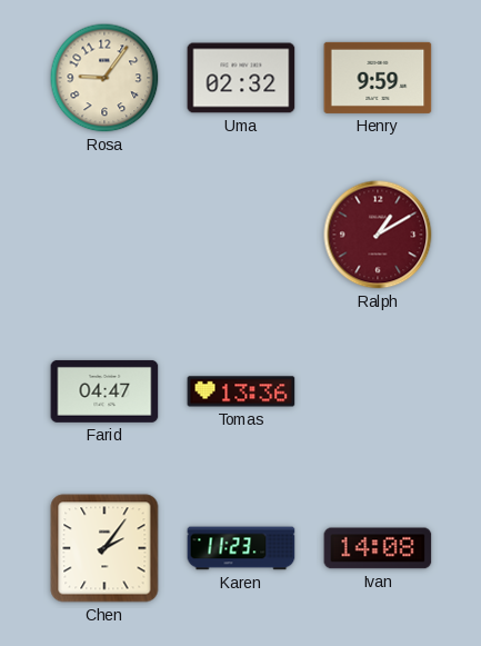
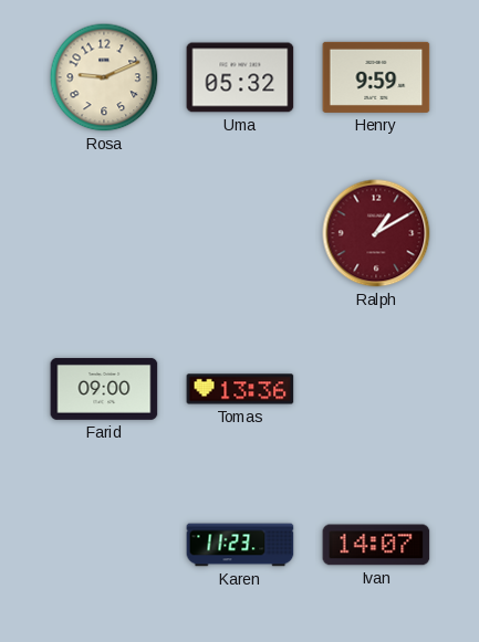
Rosa: 9:06 -> 9:11
Uma: 02:32 -> 05:32
Farid: 04:47 -> 09:00
Chen: 2:06 -> none
Ivan: 14:08 -> 14:07
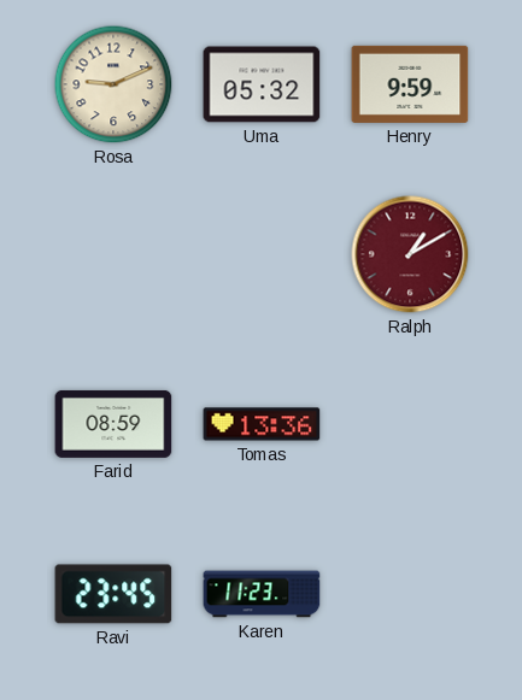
Farid: 09:00 -> 08:59
Ravi: none -> 23:45
Ivan: 14:07 -> none
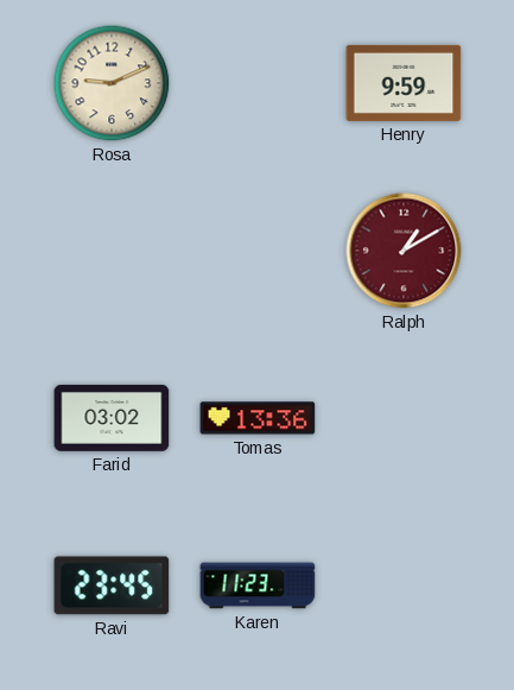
Uma: 05:32 -> none
Farid: 08:59 -> 03:02
